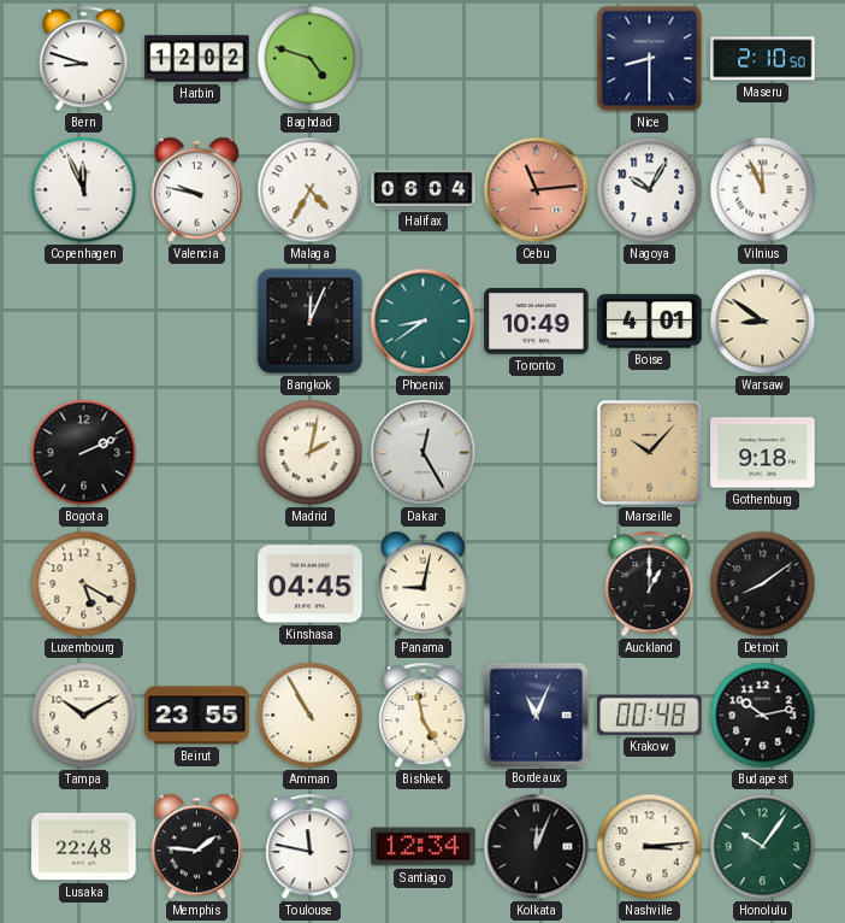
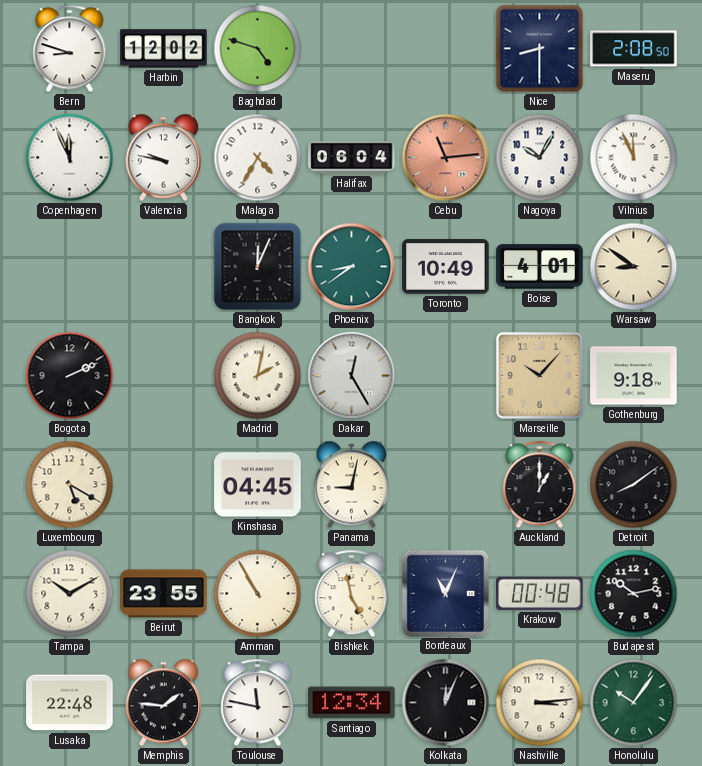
Maseru: 2:10 -> 2:08
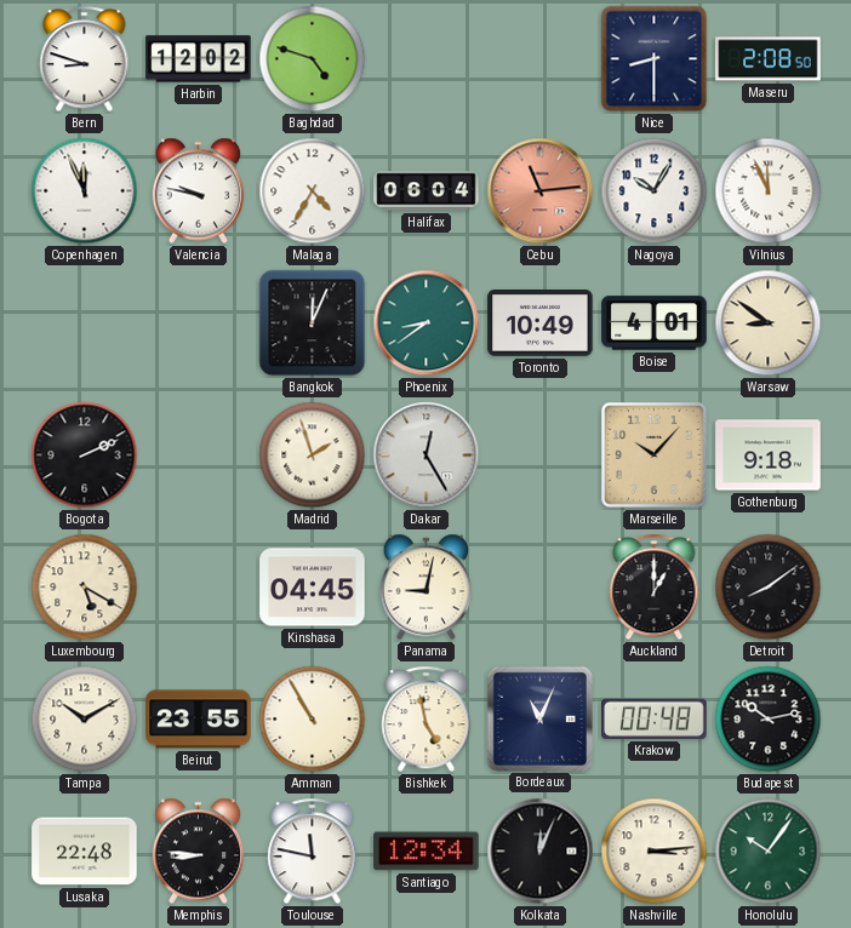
Madrid: 2:02 -> 1:57
Memphis: 1:46 -> 8:46
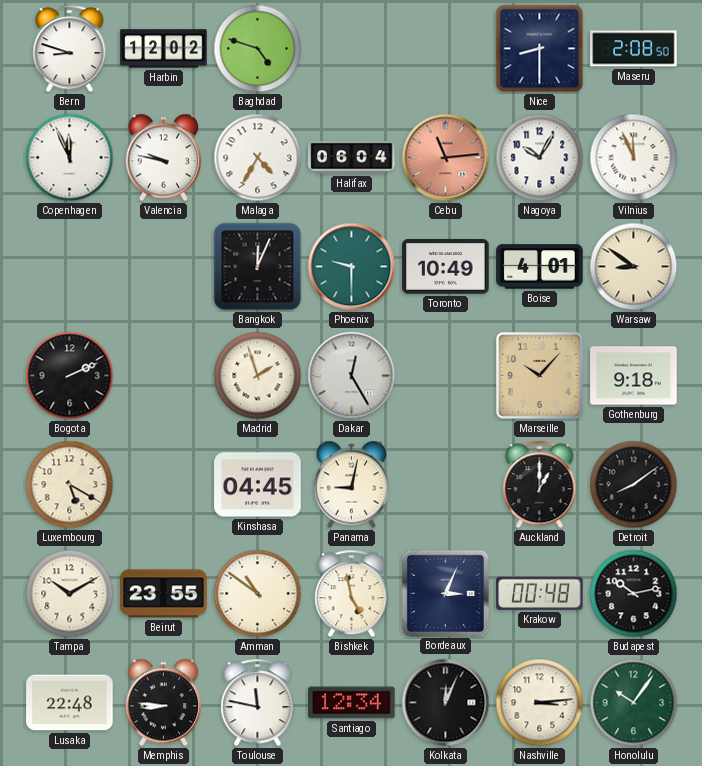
Phoenix: 8:39 -> 9:30
Amman: 10:55 -> 10:51
Bordeaux: 11:04 -> 3:04
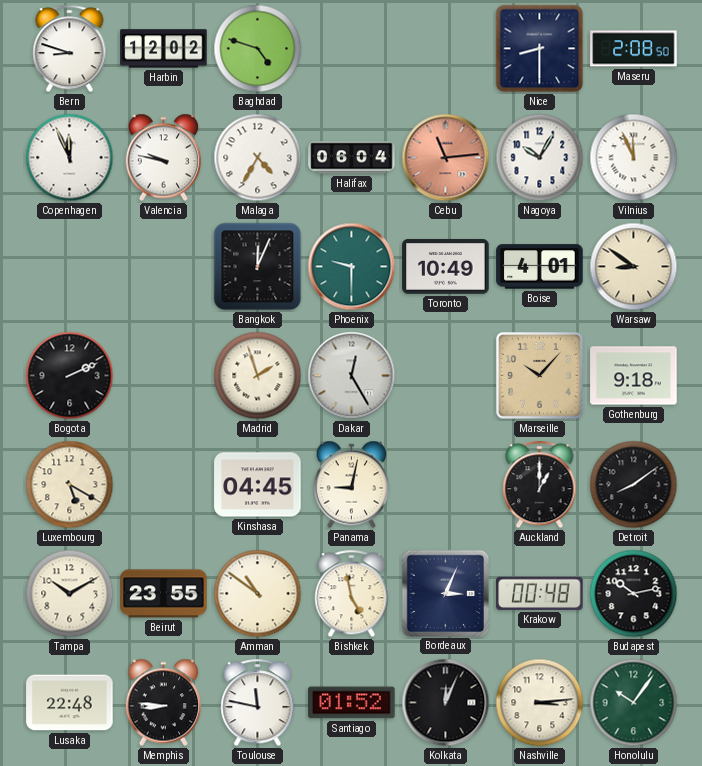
Santiago: 12:34 -> 01:52
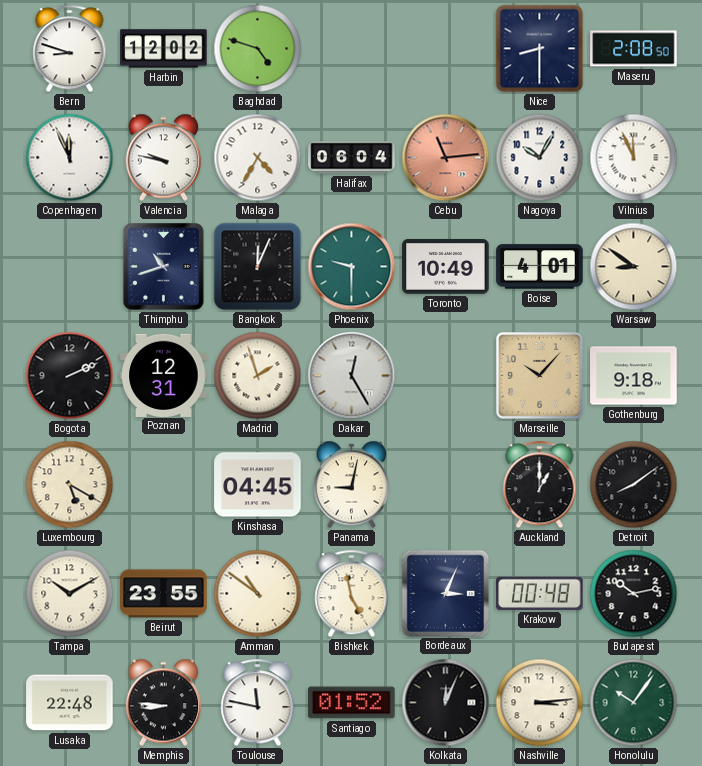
Thimphu: none -> 10:42
Poznan: none -> 12:31
